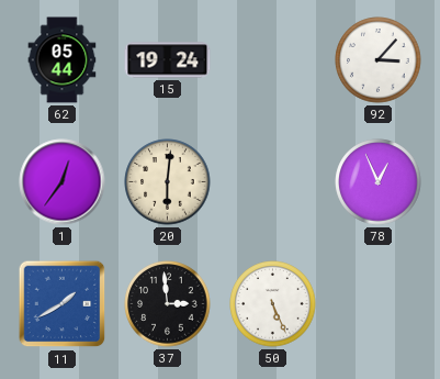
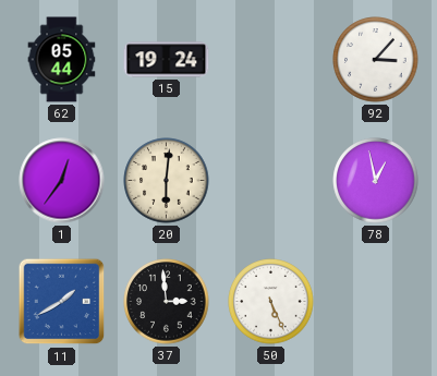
78: 12:56 -> 12:58
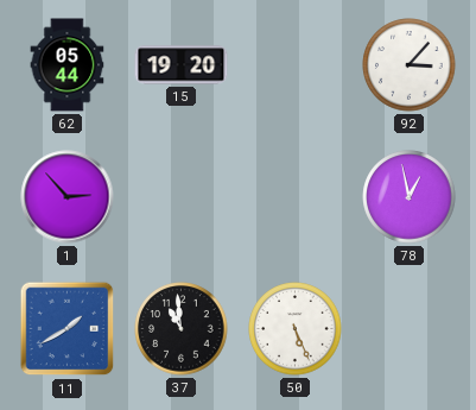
15: 19:24 -> 19:20
1: 12:36 -> 2:53
20: 6:01 -> none
37: 2:59 -> 10:59
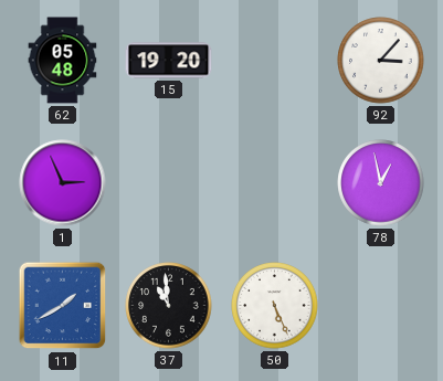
62: 05:44 -> 05:48
1: 2:53 -> 2:56
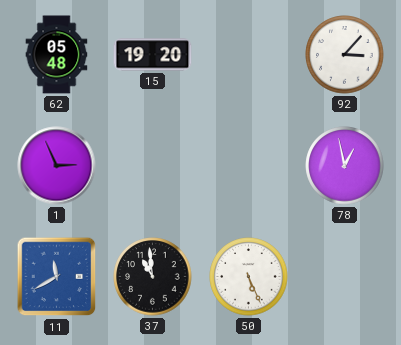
11: 1:40 -> 11:40
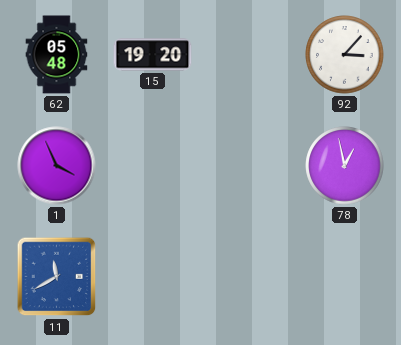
1: 2:56 -> 3:56
37: 10:59 -> none
50: 5:26 -> none
